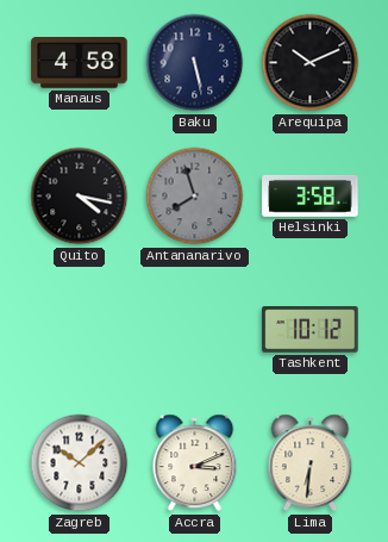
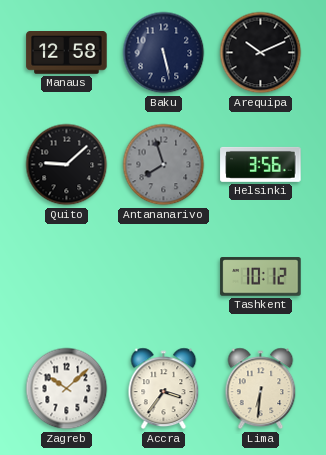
Manaus: 4:58 -> 12:58
Quito: 4:17 -> 9:08
Helsinki: 3:58 -> 3:56
Accra: 3:11 -> 3:36
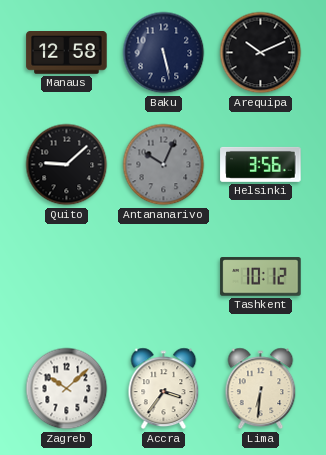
Antananarivo: 7:57 -> 10:04
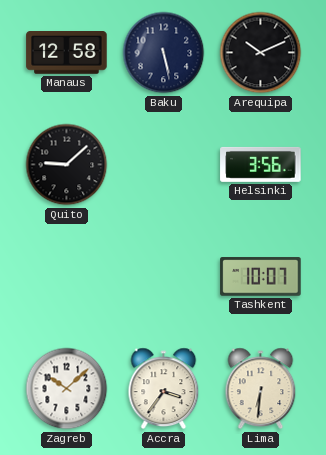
Antananarivo: 10:04 -> none
Tashkent: 10:12 -> 10:07
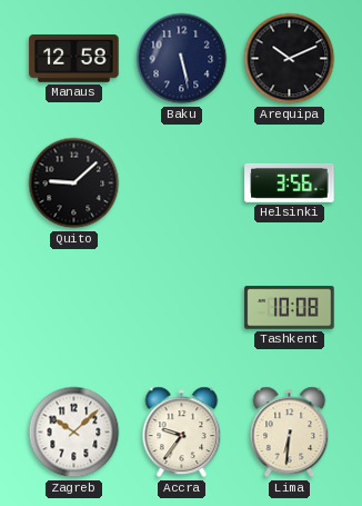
Tashkent: 10:07 -> 10:08
Accra: 3:36 -> 9:36
